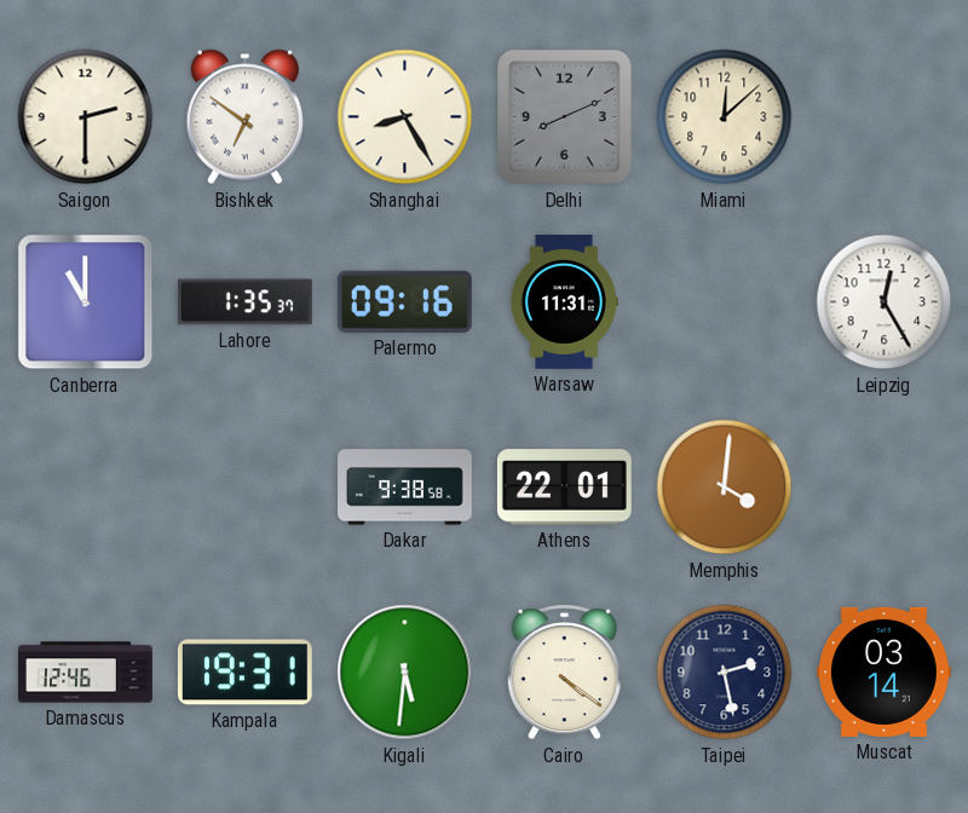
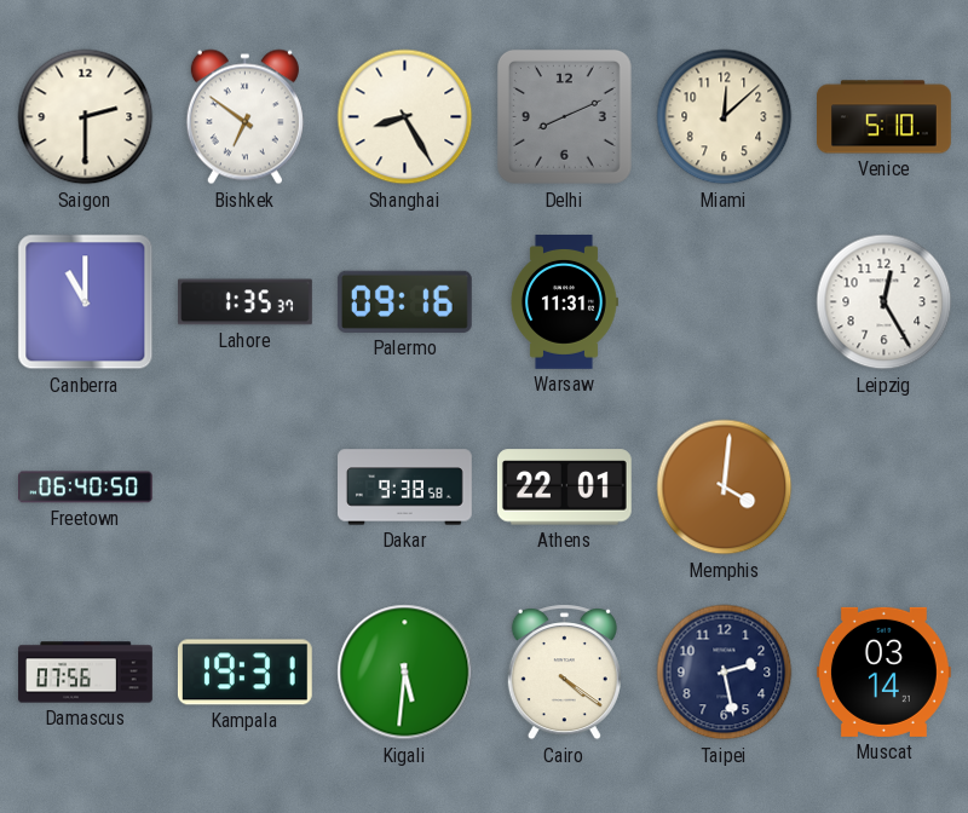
Venice: none -> 5:10
Freetown: none -> 06:40
Damascus: 12:46 -> 07:56
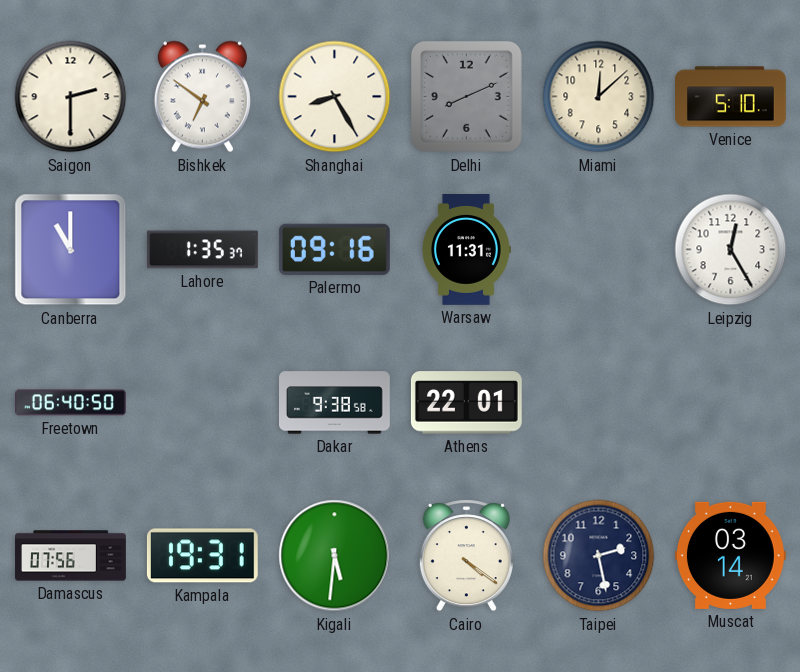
Memphis: 4:01 -> none
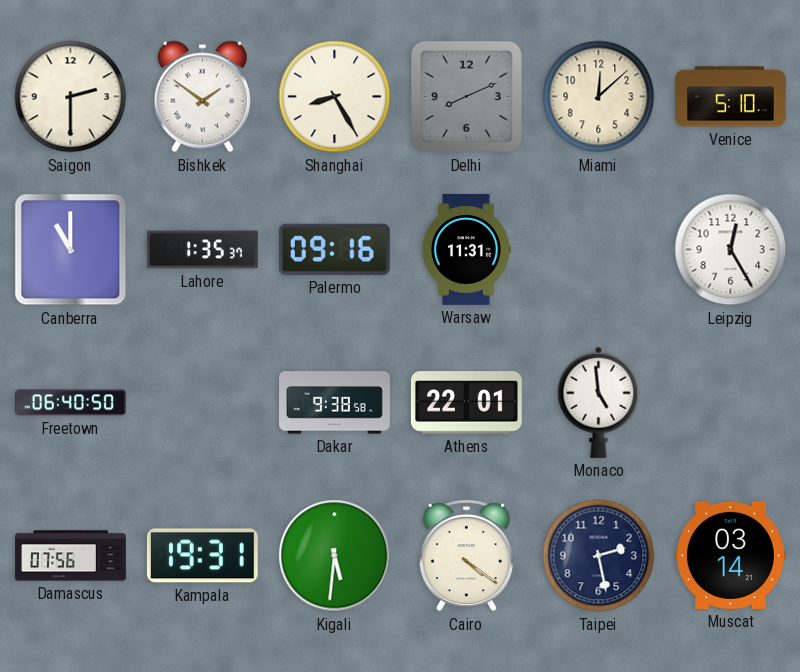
Bishkek: 6:51 -> 1:51
Monaco: none -> 4:59
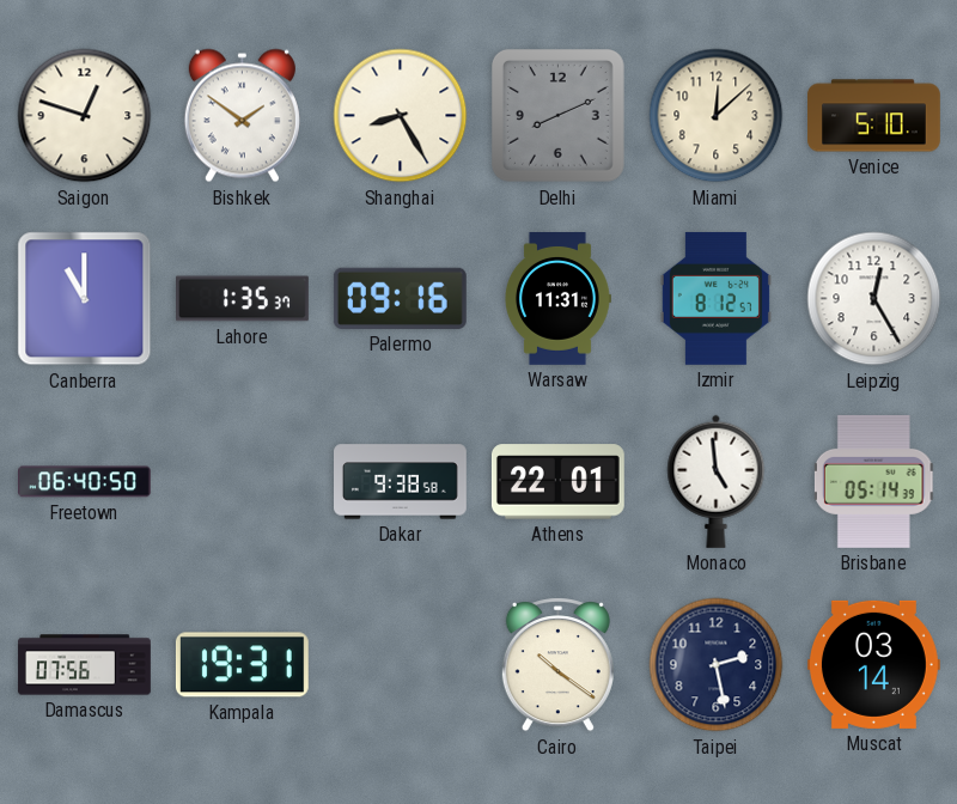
Saigon: 2:30 -> 12:48
Izmir: none -> 8:12
Brisbane: none -> 05:14
Kigali: 5:31 -> none
Cairo: 4:21 -> 10:21
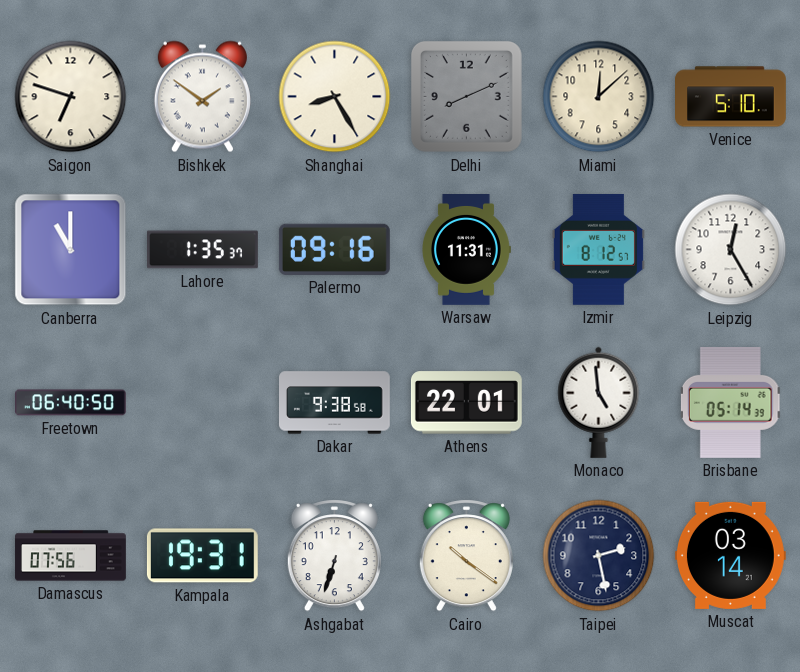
Saigon: 12:48 -> 6:48
Ashgabat: none -> 6:33
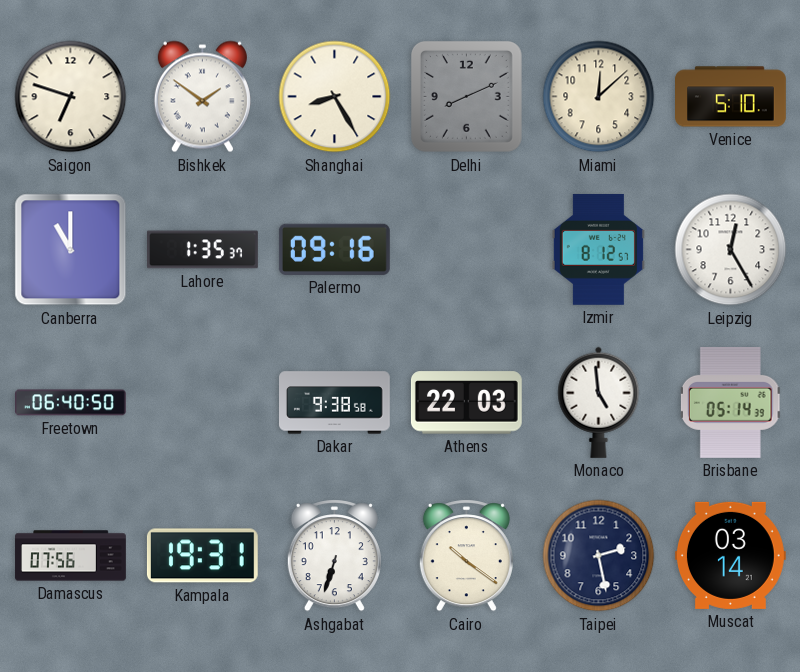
Warsaw: 11:31 -> none
Athens: 22:01 -> 22:03
